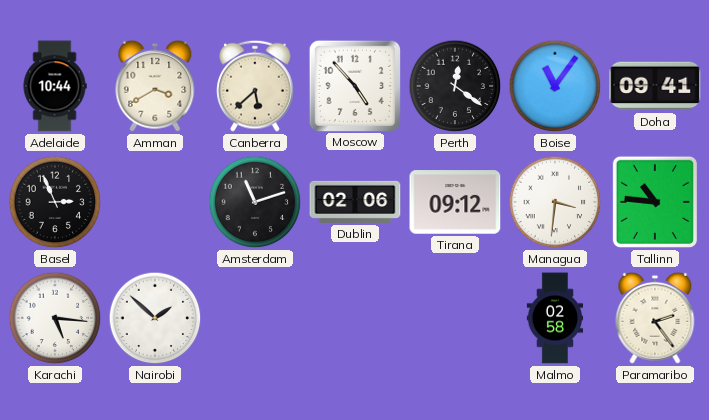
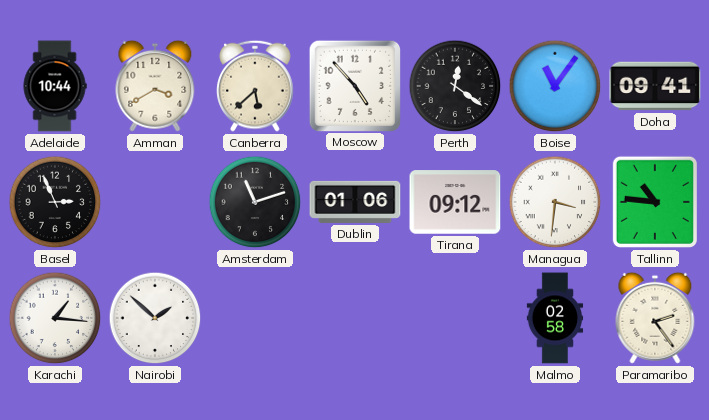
Dublin: 02:06 -> 01:06
Karachi: 5:16 -> 1:16
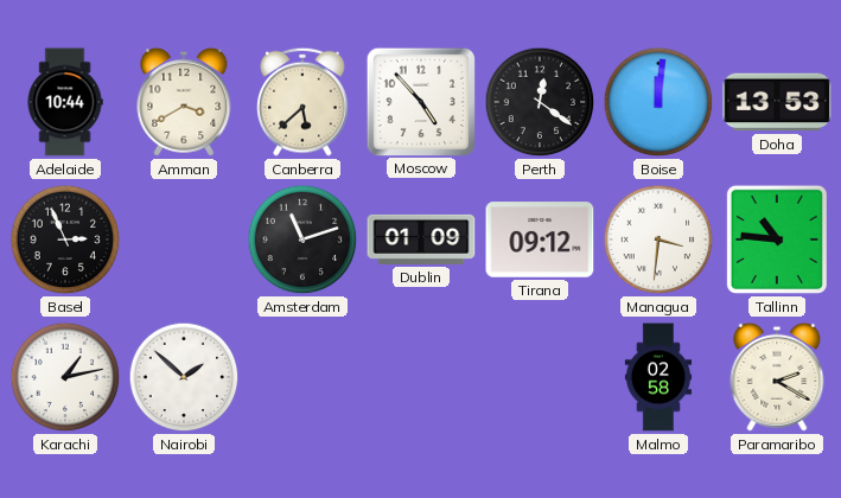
Boise: 11:06 -> 12:01
Doha: 09:41 -> 13:53
Dublin: 01:06 -> 01:09
Karachi: 1:16 -> 1:13
Paramaribo: 2:24 -> 2:20
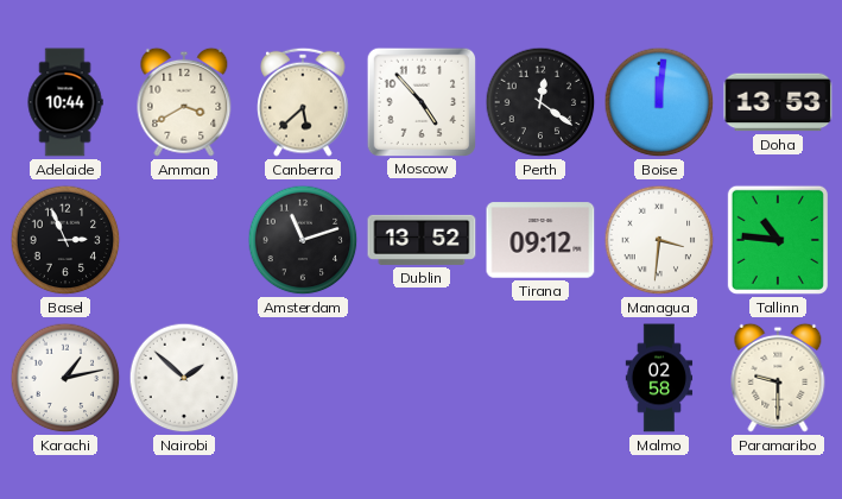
Dublin: 01:09 -> 13:52
Paramaribo: 2:20 -> 9:30
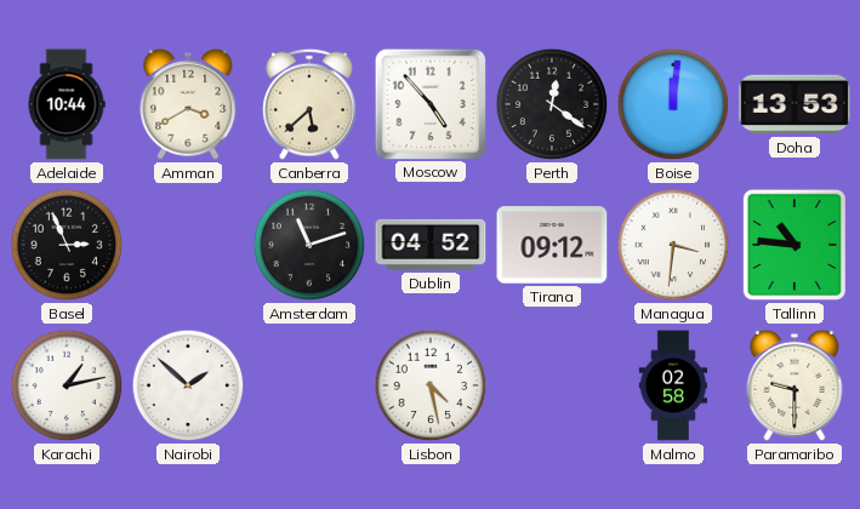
Dublin: 13:52 -> 04:52
Lisbon: none -> 4:28
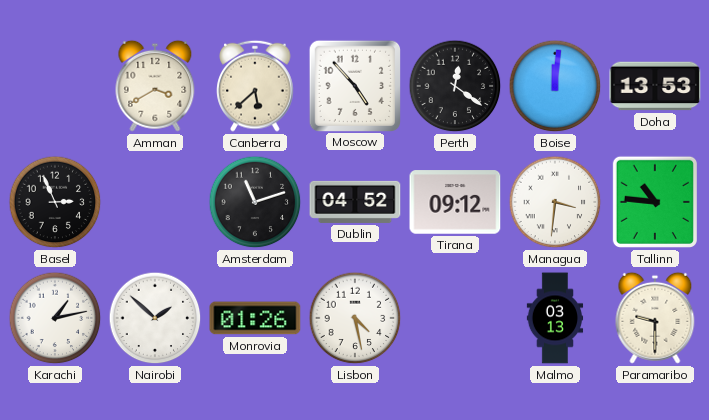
Adelaide: 10:44 -> none
Monrovia: none -> 01:26
Malmo: 02:58 -> 03:13
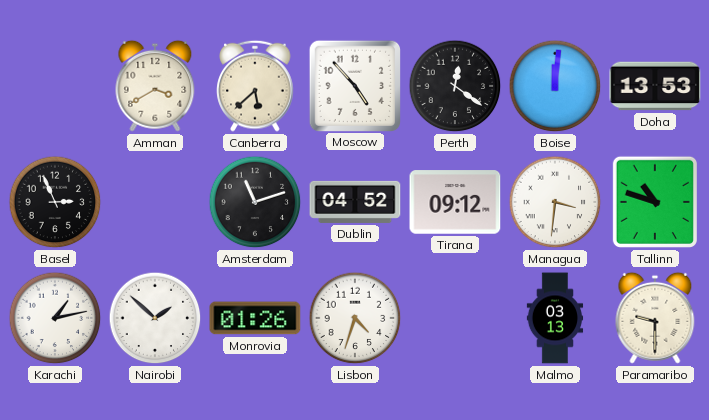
Tallinn: 10:46 -> 10:48
Lisbon: 4:28 -> 4:33
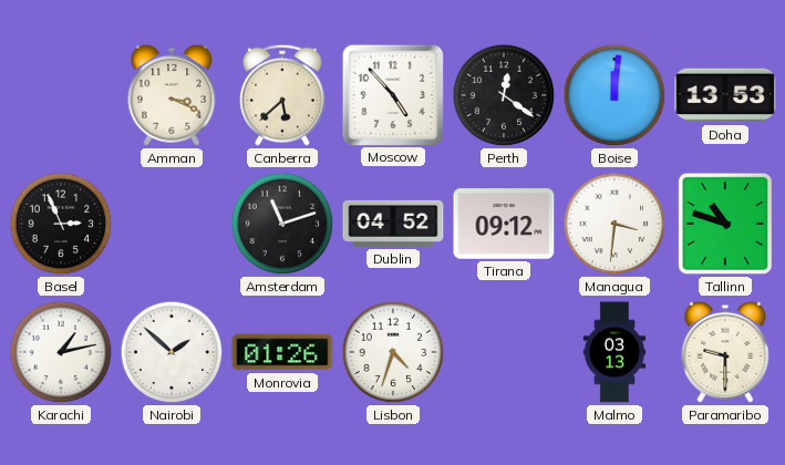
Amman: 3:40 -> 3:19
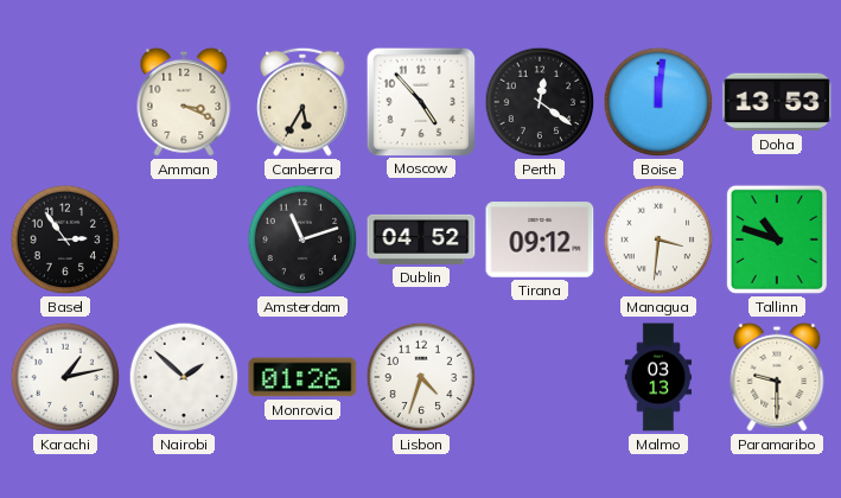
Canberra: 5:38 -> 5:35
Basel: 2:56 -> 2:54
